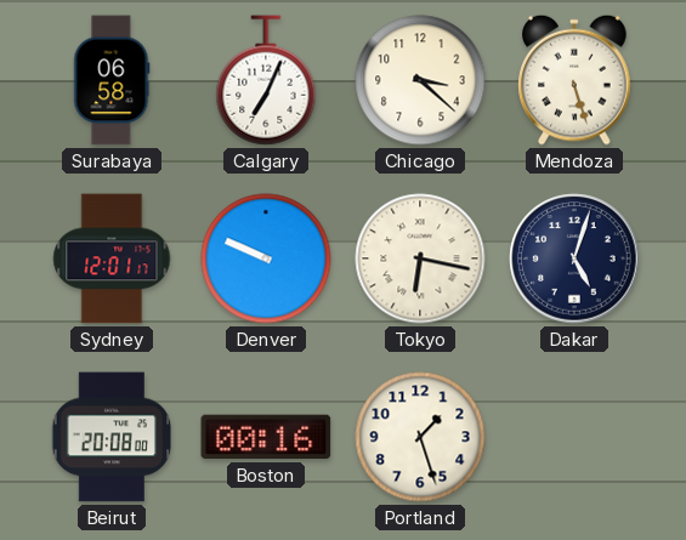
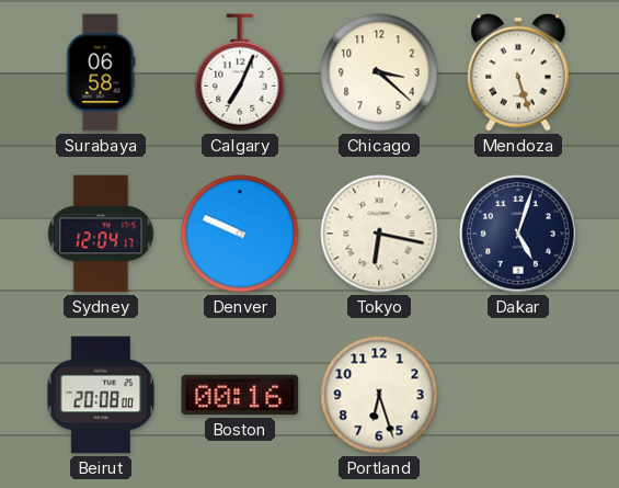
Sydney: 12:01 -> 12:04
Portland: 1:27 -> 6:27
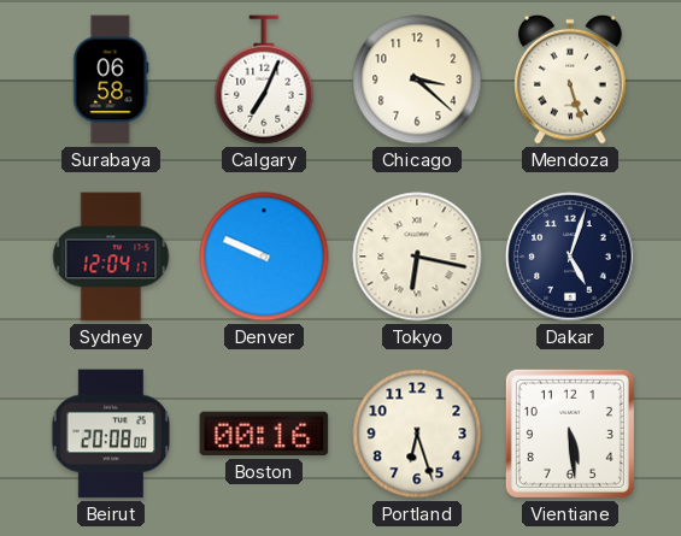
Vientiane: none -> 5:29
